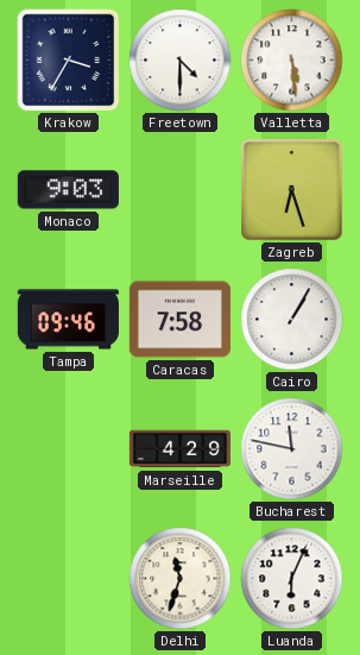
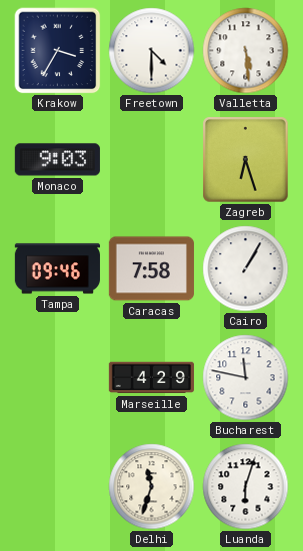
Luanda: 6:04 -> 6:03
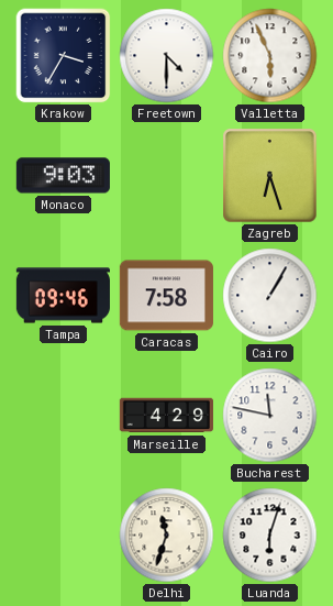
Valletta: 5:29 -> 5:56
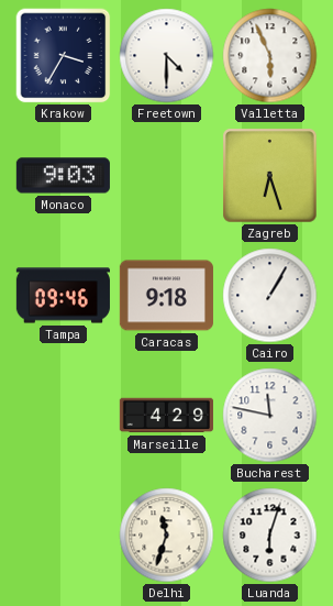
Caracas: 7:58 -> 9:18
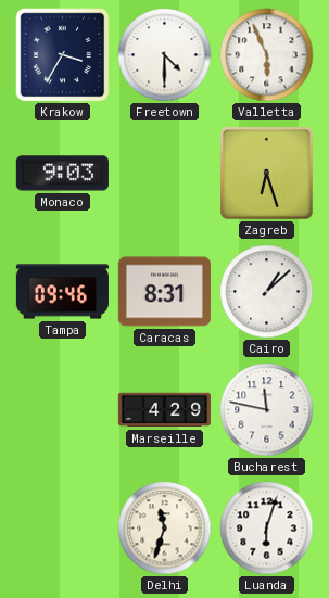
Caracas: 9:18 -> 8:31
Cairo: 1:05 -> 1:08
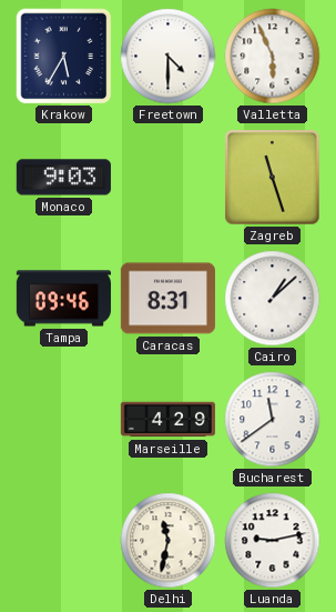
Krakow: 3:35 -> 5:35
Zagreb: 6:27 -> 11:27
Bucharest: 11:47 -> 11:39
Delhi: 11:33 -> 11:32
Luanda: 6:03 -> 9:13
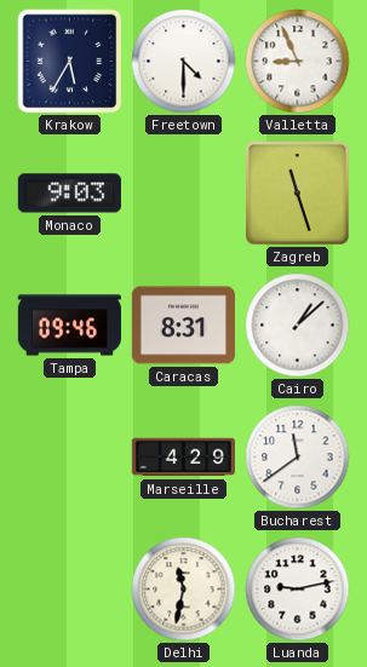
Valletta: 5:56 -> 8:56
